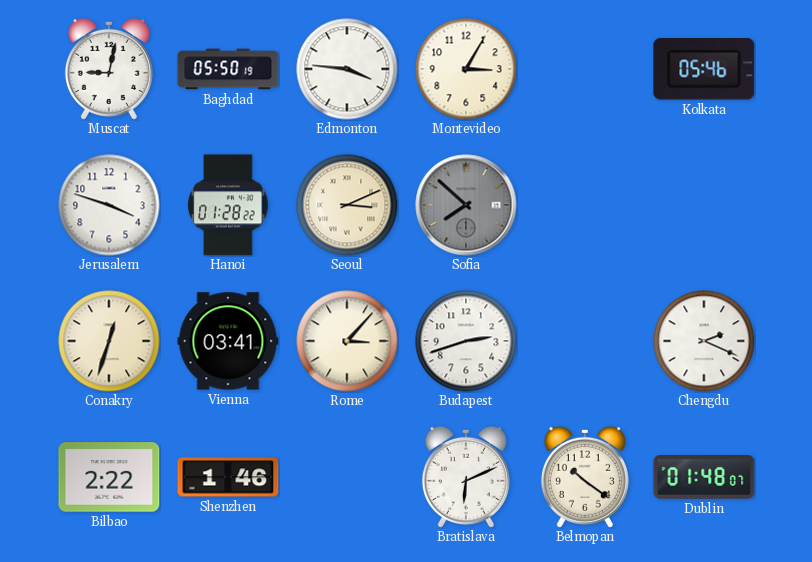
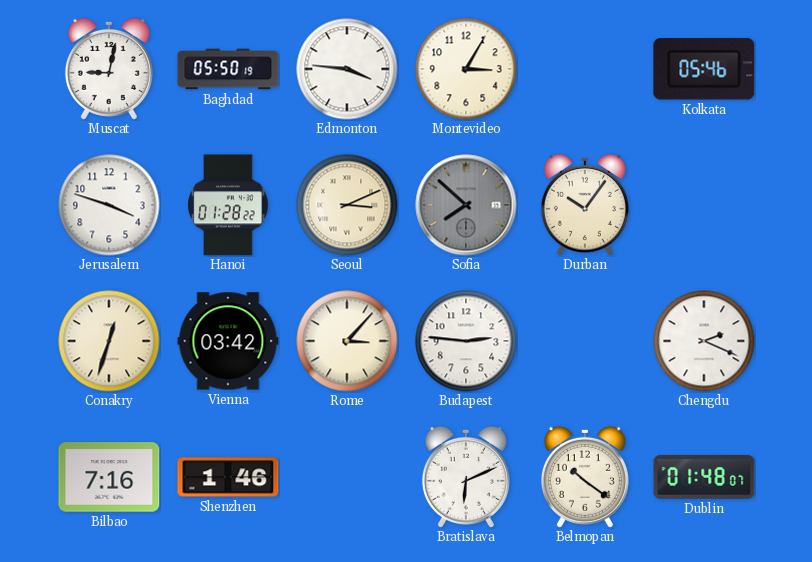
Durban: none -> 10:06
Vienna: 03:41 -> 03:42
Budapest: 2:42 -> 2:46
Bilbao: 2:22 -> 7:16
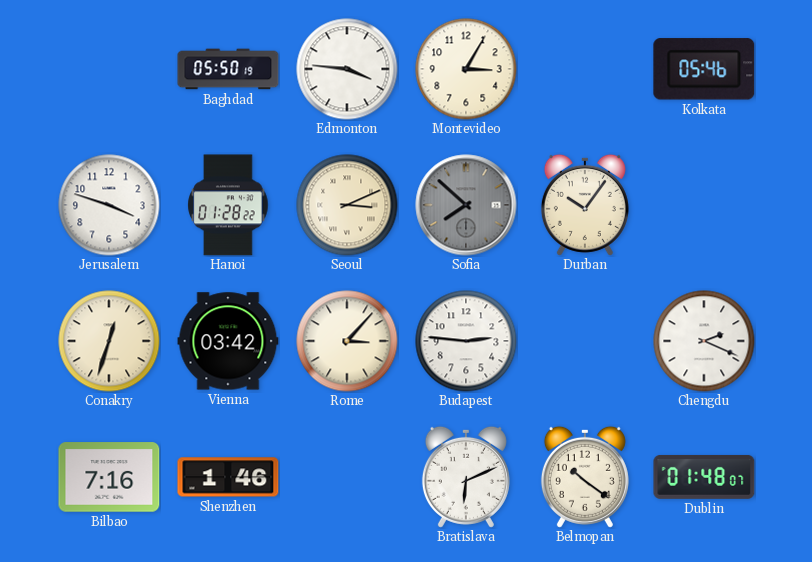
Muscat: 9:02 -> none
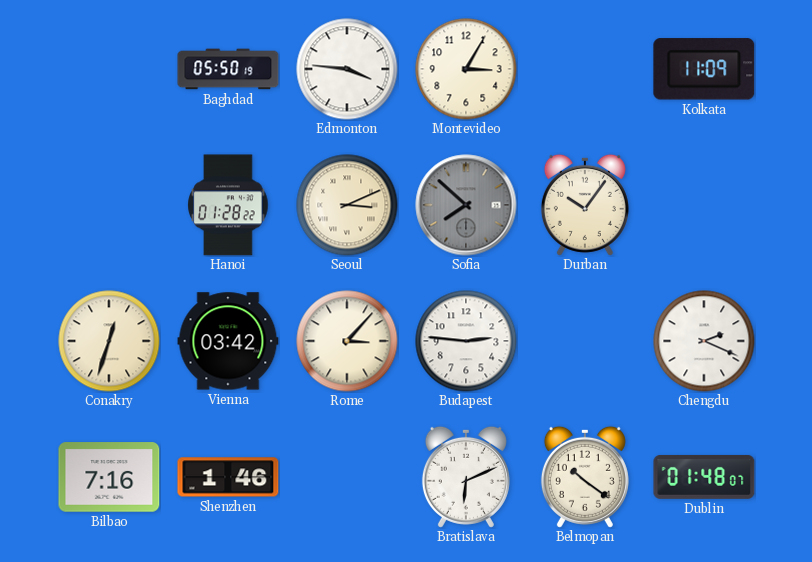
Kolkata: 05:46 -> 11:09
Jerusalem: 3:48 -> none
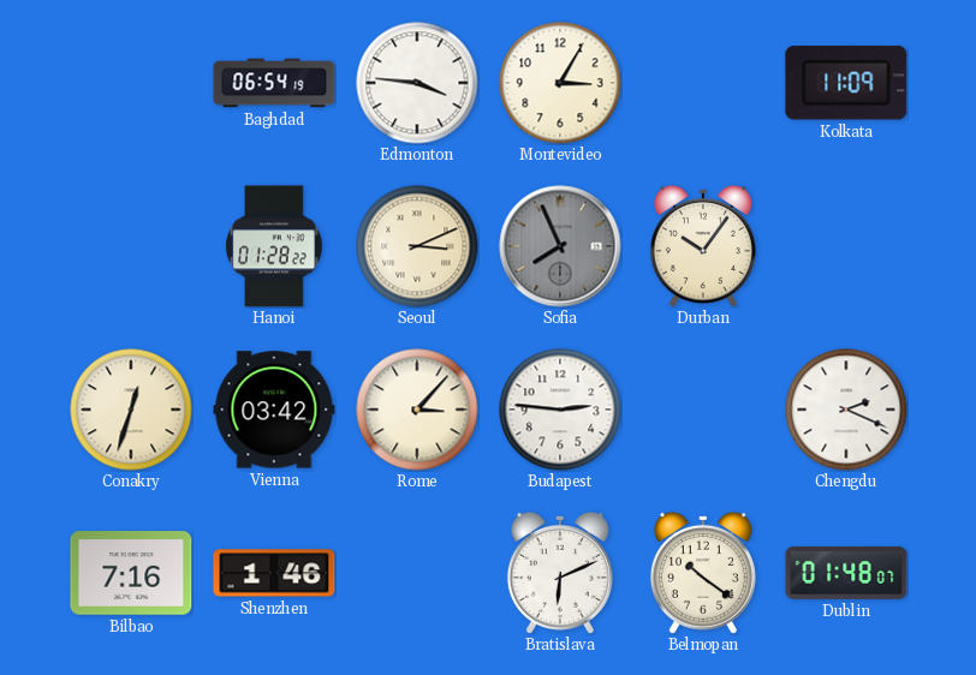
Baghdad: 05:50 -> 06:54
Sofia: 7:52 -> 7:56
